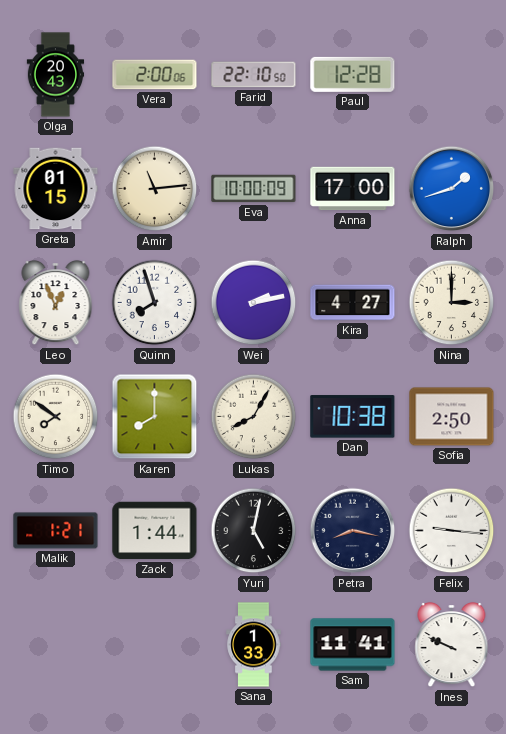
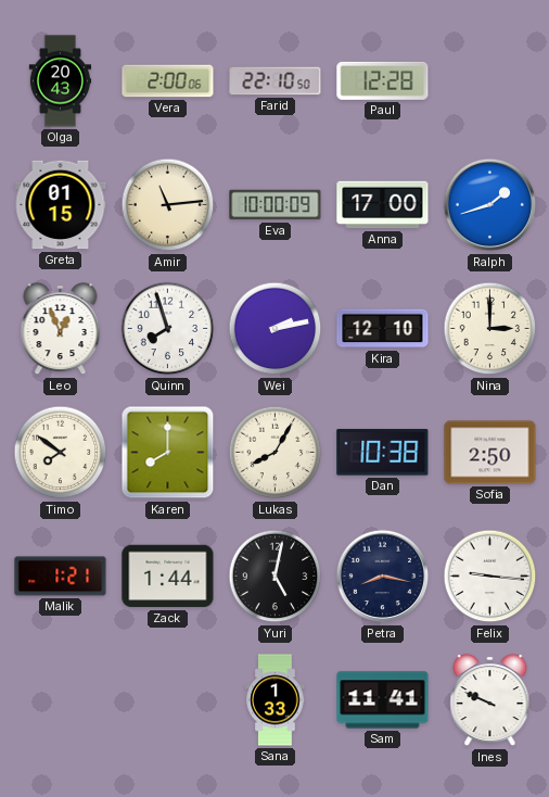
Kira: 4:27 -> 12:10
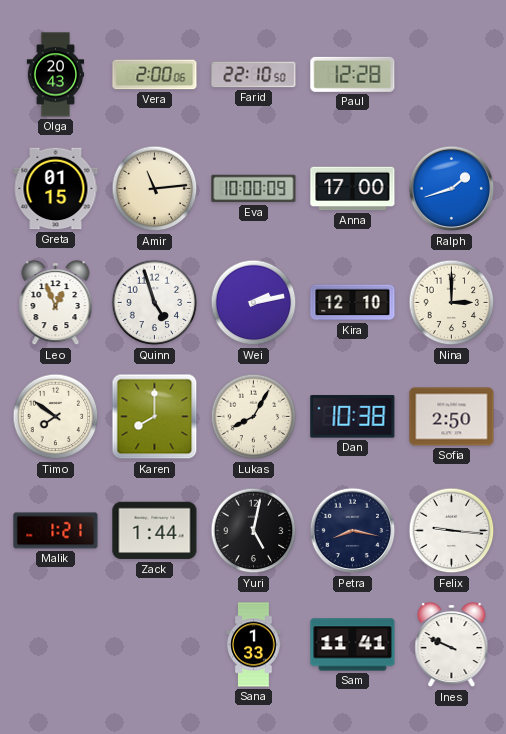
Quinn: 7:57 -> 4:57
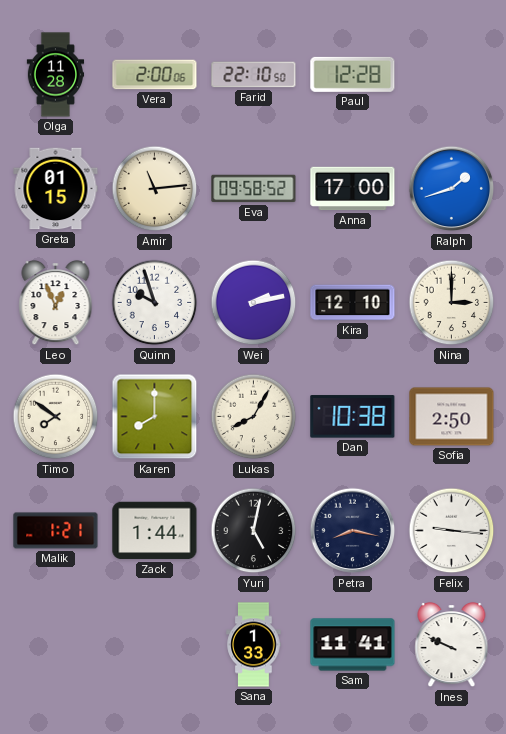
Olga: 20:43 -> 11:28
Eva: 10:00 -> 09:58
Quinn: 4:57 -> 9:57
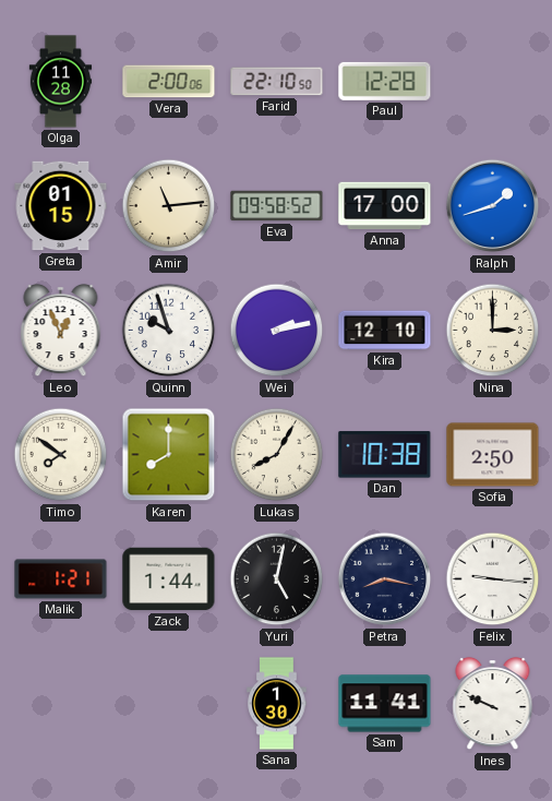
Sana: 1:33 -> 1:30
